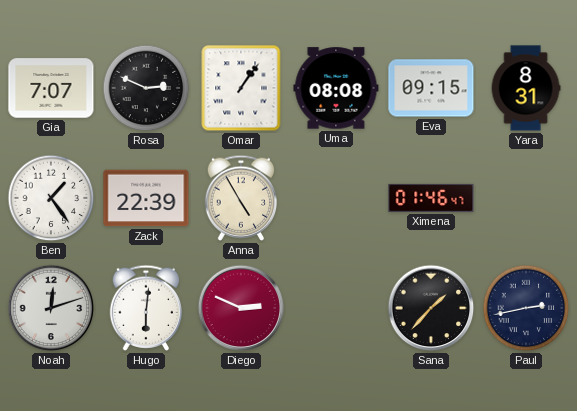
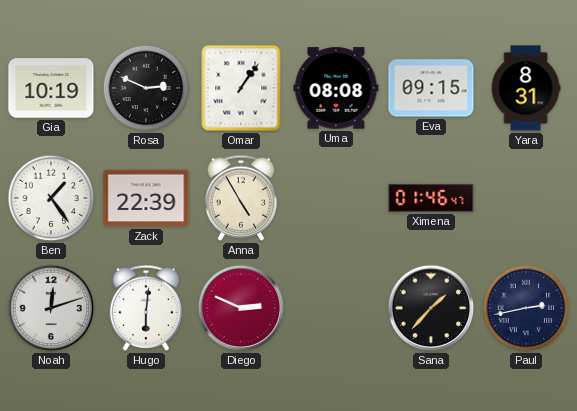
Gia: 7:07 -> 10:19
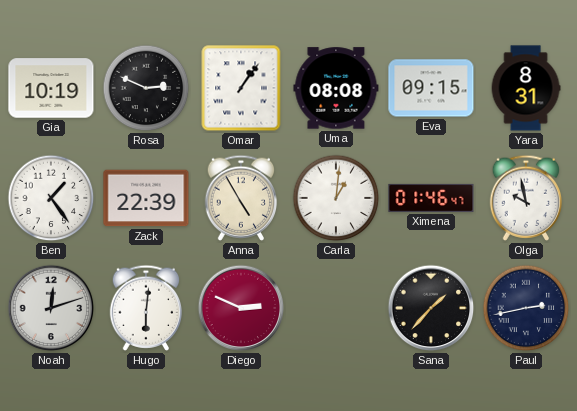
Carla: none -> 1:01
Olga: none -> 9:58
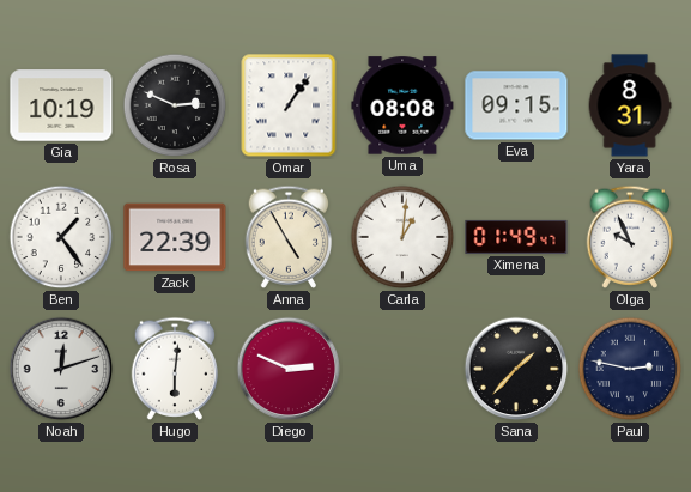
Ximena: 01:46 -> 01:49
Olga: 9:58 -> 9:56
Paul: 2:43 -> 2:47
